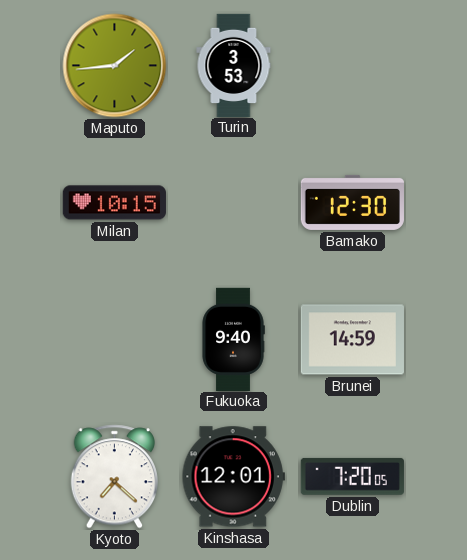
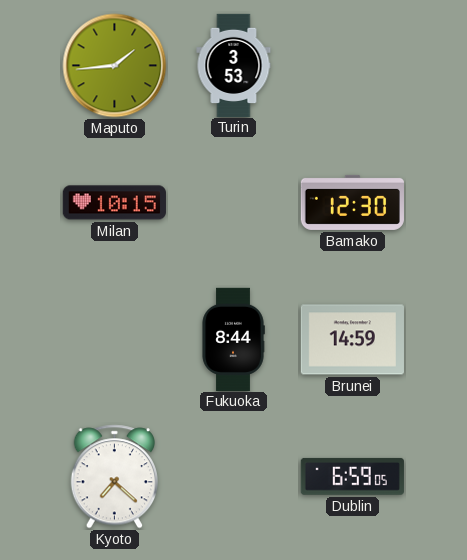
Fukuoka: 9:40 -> 8:44
Kinshasa: 12:01 -> none
Dublin: 7:20 -> 6:59
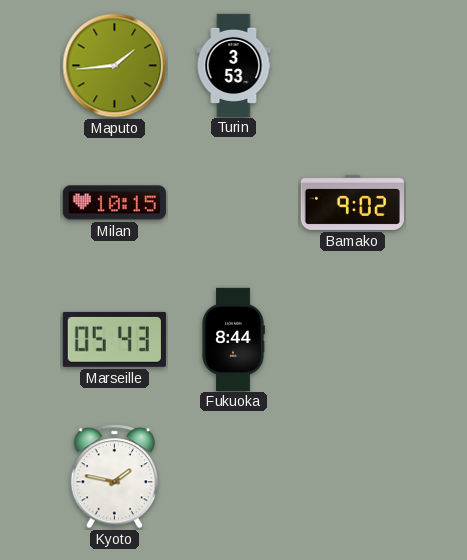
Bamako: 12:30 -> 9:02
Marseille: none -> 05:43
Brunei: 14:59 -> none
Kyoto: 7:22 -> 1:47
Dublin: 6:59 -> none
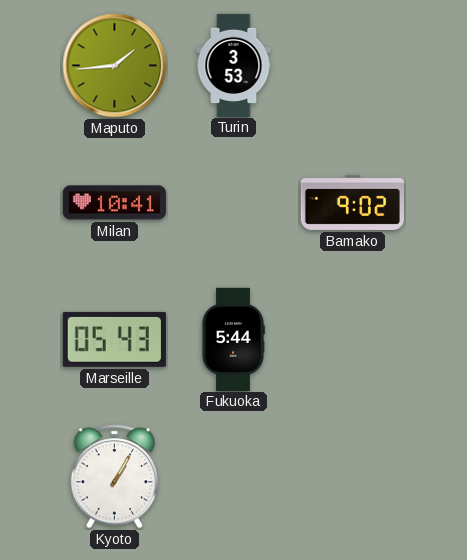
Milan: 10:15 -> 10:41
Fukuoka: 8:44 -> 5:44
Kyoto: 1:47 -> 1:05
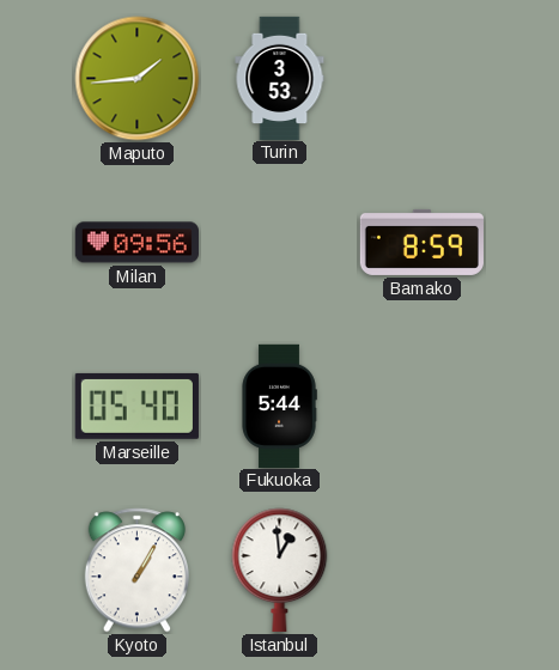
Milan: 10:41 -> 09:56
Bamako: 9:02 -> 8:59
Marseille: 05:43 -> 05:40
Istanbul: none -> 12:59
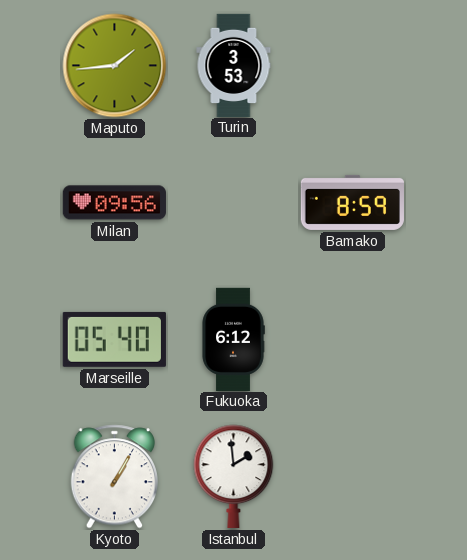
Fukuoka: 5:44 -> 6:12
Istanbul: 12:59 -> 1:59
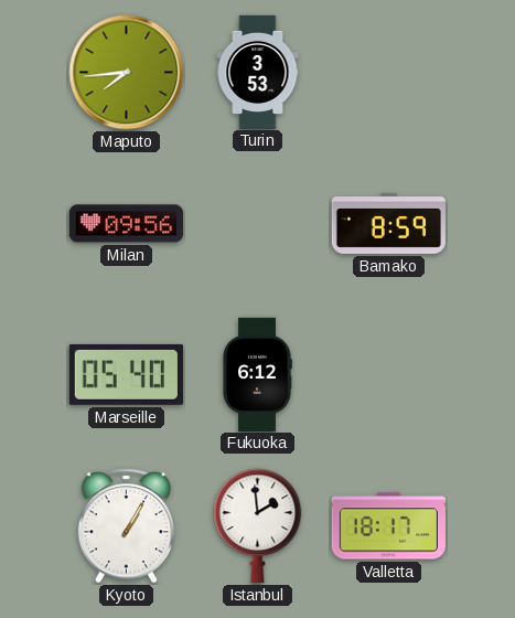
Maputo: 1:44 -> 7:44
Valletta: none -> 18:17
